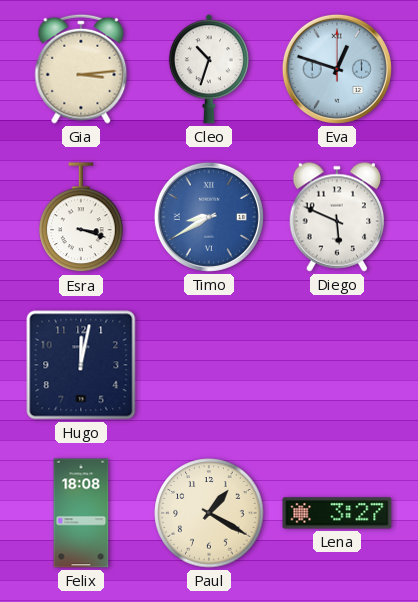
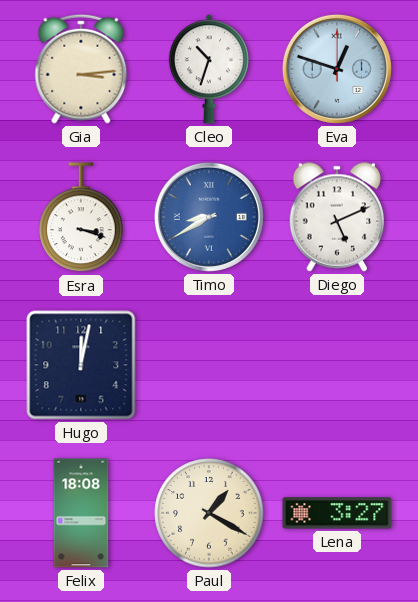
Diego: 5:49 -> 5:11
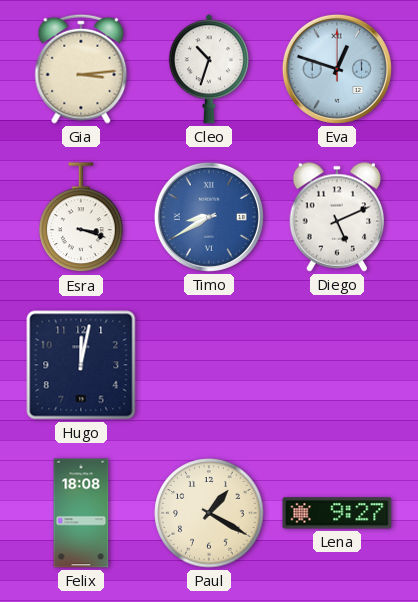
Lena: 3:27 -> 9:27
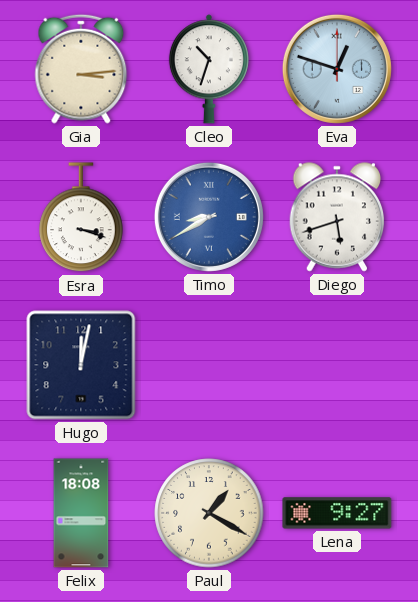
Diego: 5:11 -> 5:42
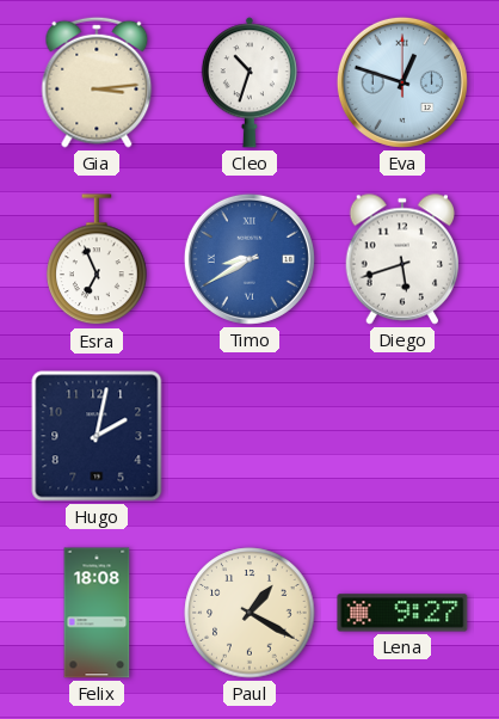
Esra: 3:18 -> 6:56
Hugo: 12:02 -> 2:02
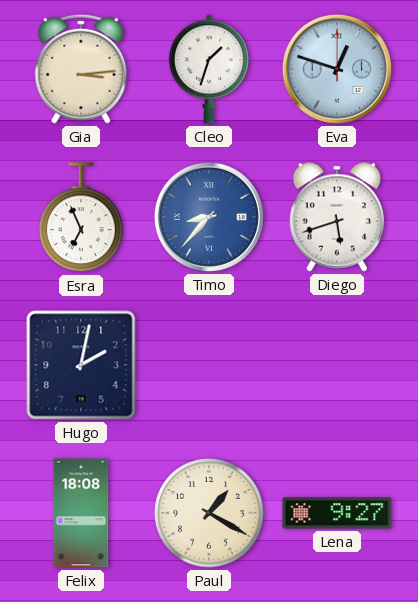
Cleo: 10:33 -> 1:33
Timo: 8:40 -> 8:37
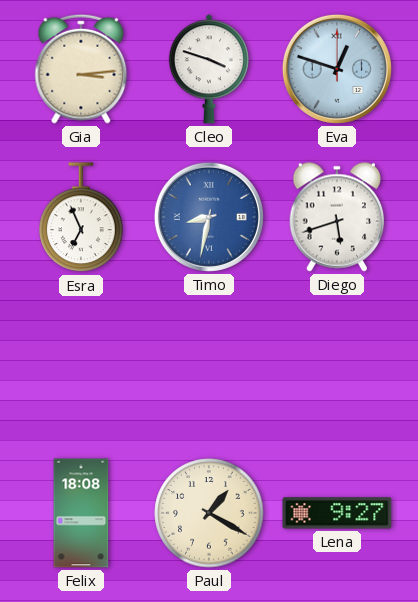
Cleo: 1:33 -> 3:48
Timo: 8:37 -> 8:32
Hugo: 2:02 -> none
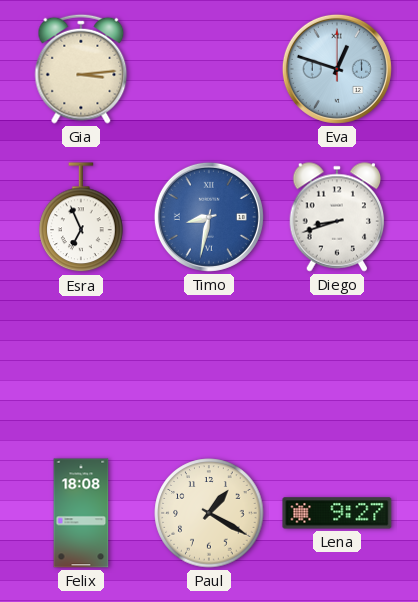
Cleo: 3:48 -> none
Diego: 5:42 -> 8:42
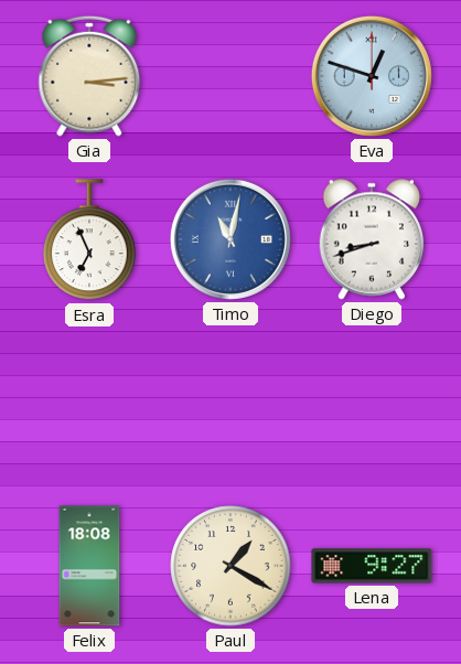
Timo: 8:32 -> 11:02
